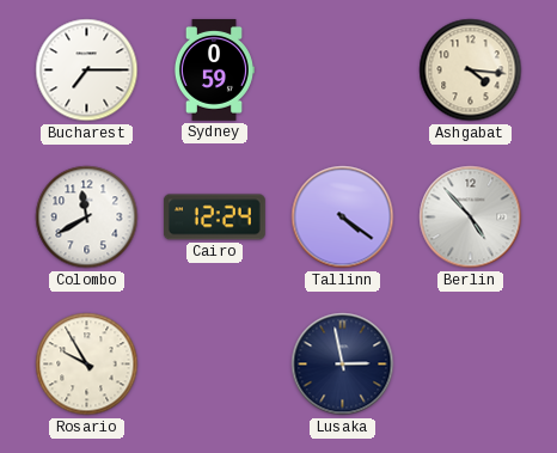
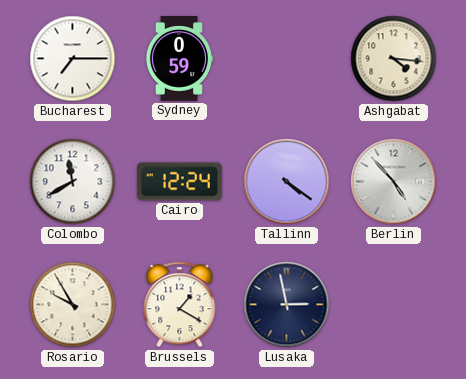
Brussels: none -> 1:20
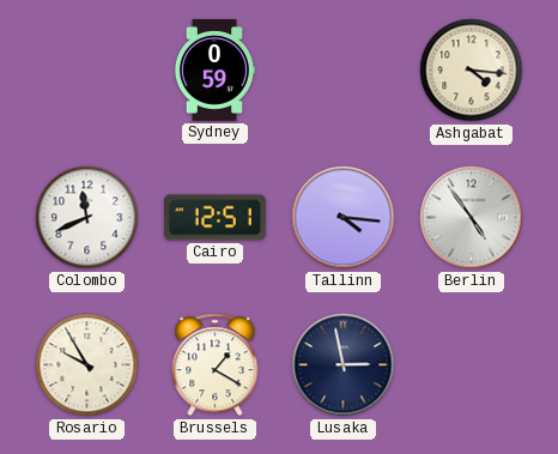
Bucharest: 7:15 -> none
Colombo: 11:40 -> 11:41
Cairo: 12:24 -> 12:51
Tallinn: 4:21 -> 4:16
Berlin: 4:53 -> 4:54
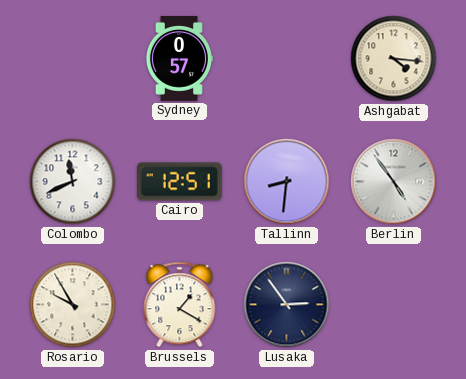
Sydney: 0:59 -> 0:57
Tallinn: 4:16 -> 8:31
Lusaka: 2:58 -> 2:54
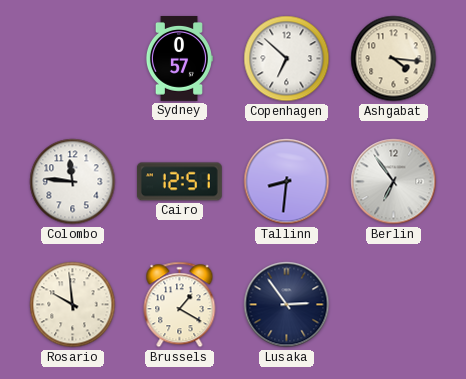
Copenhagen: none -> 6:52
Colombo: 11:41 -> 11:46
Berlin: 4:54 -> 6:54
Rosario: 9:55 -> 9:59
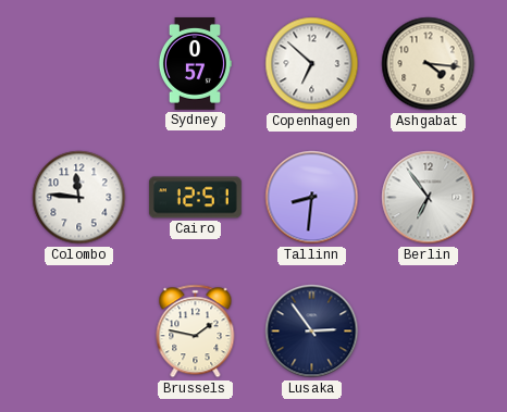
Rosario: 9:59 -> none
Brussels: 1:20 -> 1:47
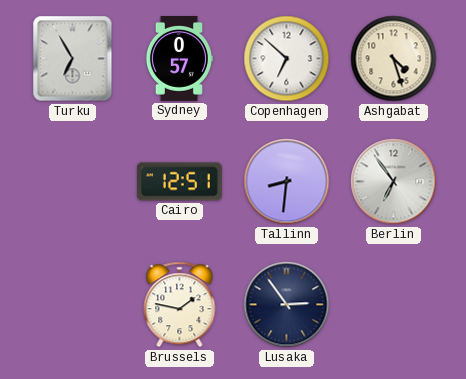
Turku: none -> 6:55
Ashgabat: 4:16 -> 4:27
Colombo: 11:46 -> none
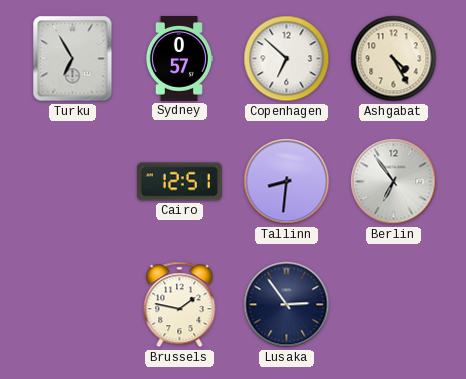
Ashgabat: 4:27 -> 4:25
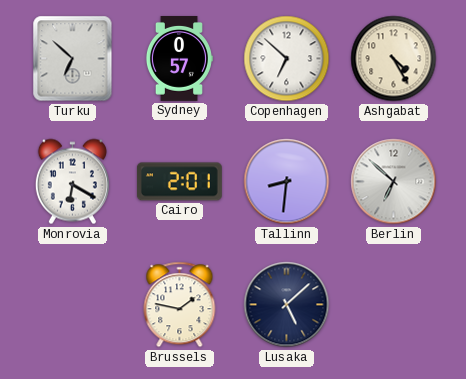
Turku: 6:55 -> 6:52
Monrovia: none -> 6:20
Cairo: 12:51 -> 2:01
Berlin: 6:54 -> 6:52
Lusaka: 2:54 -> 5:08
